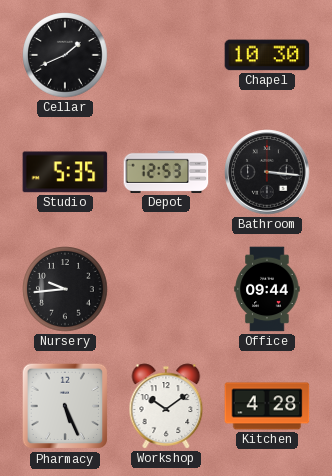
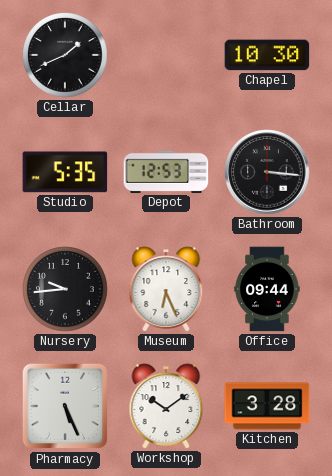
Museum: none -> 6:26
Kitchen: 4:28 -> 3:28
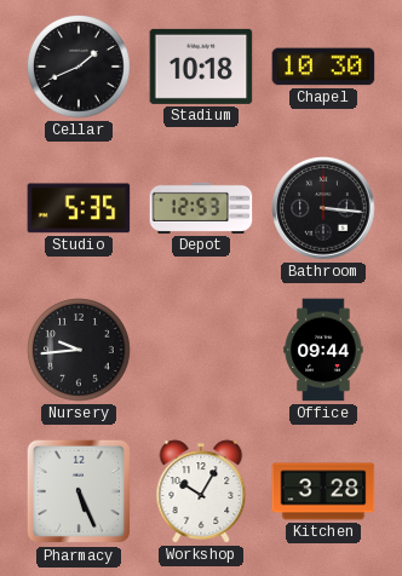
Stadium: none -> 10:18
Museum: 6:26 -> none
Workshop: 10:09 -> 10:05
